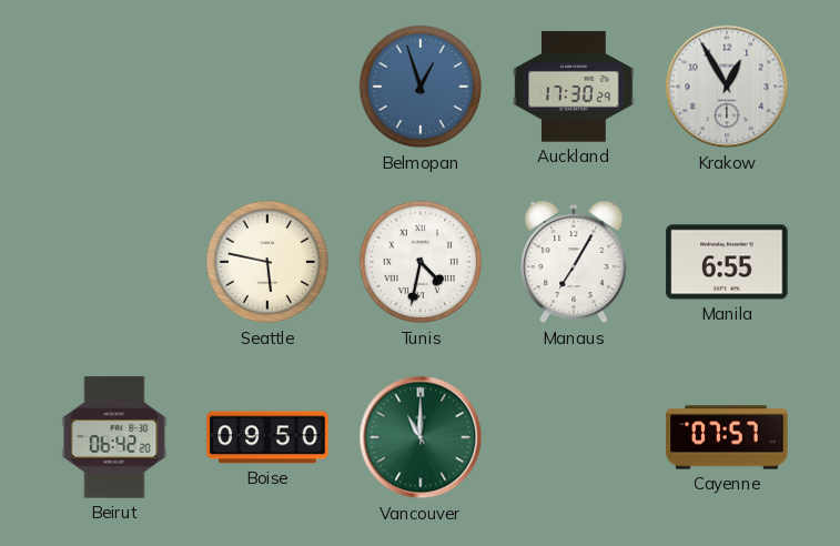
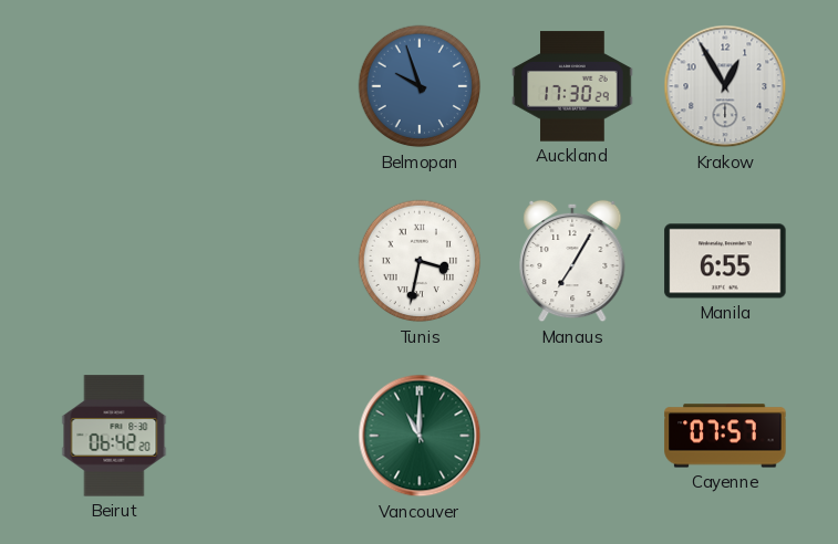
Belmopan: 12:57 -> 9:57
Seattle: 5:47 -> none
Tunis: 4:32 -> 3:32
Boise: 09:50 -> none
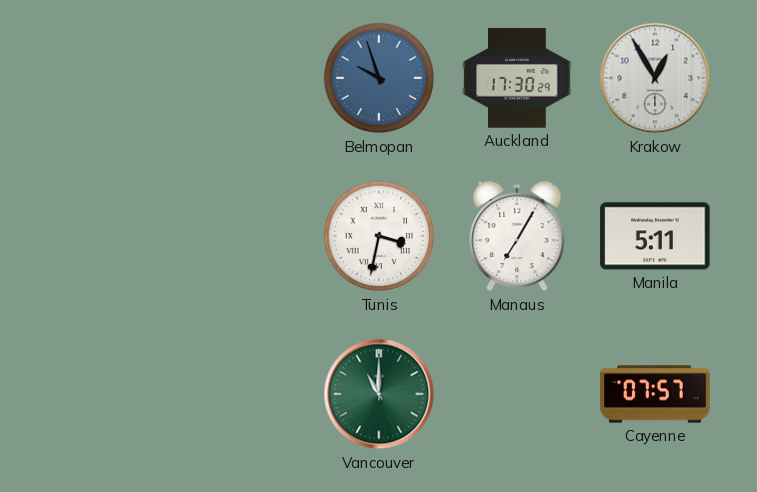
Manila: 6:55 -> 5:11
Beirut: 06:42 -> none
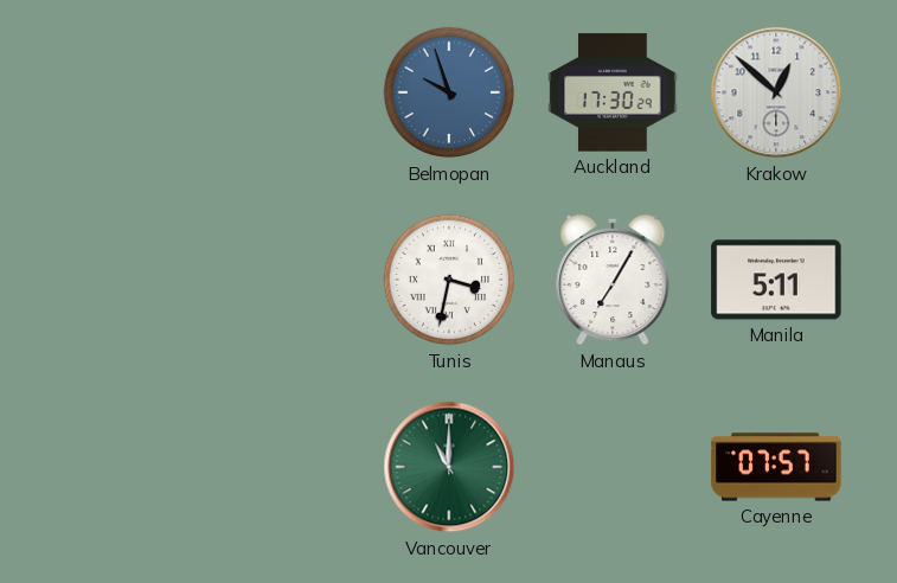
Krakow: 12:55 -> 12:52
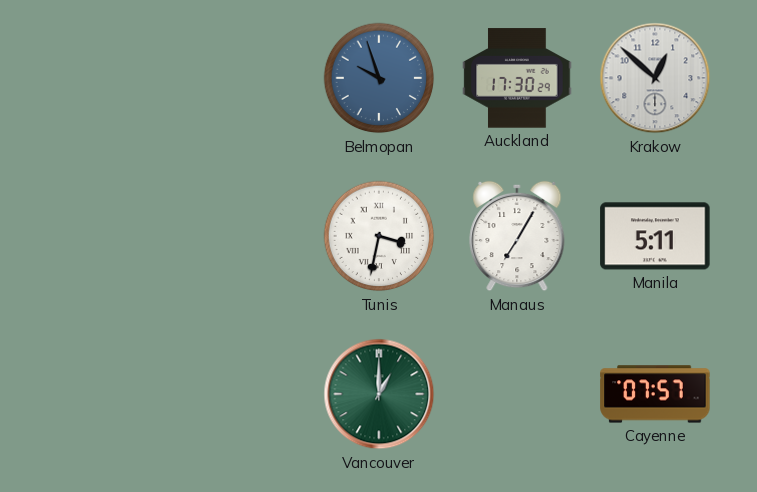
Vancouver: 11:00 -> 1:00
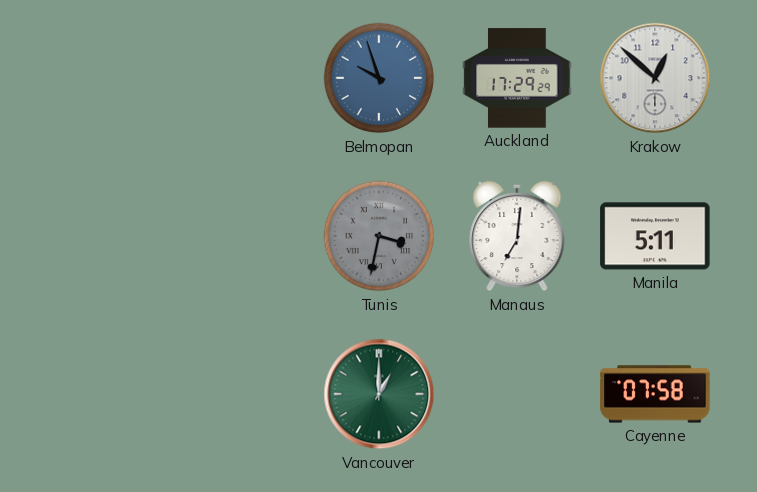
Auckland: 17:30 -> 17:29
Tunis dial: white -> grey
Manaus: 7:05 -> 7:01
Cayenne: 07:57 -> 07:58
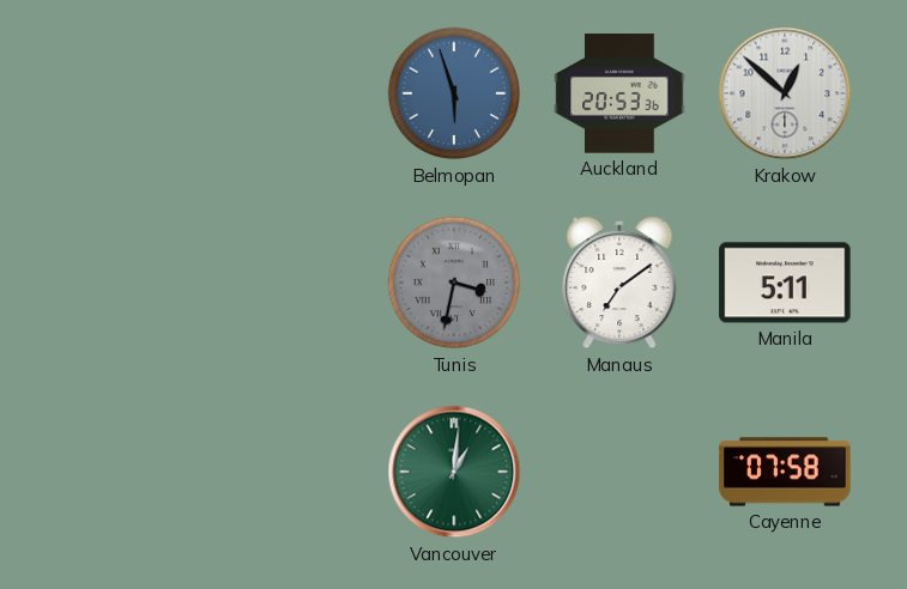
Belmopan: 9:57 -> 5:57
Auckland: 17:29 -> 20:53
Manaus: 7:01 -> 7:09
Vancouver: 1:00 -> 1:01
